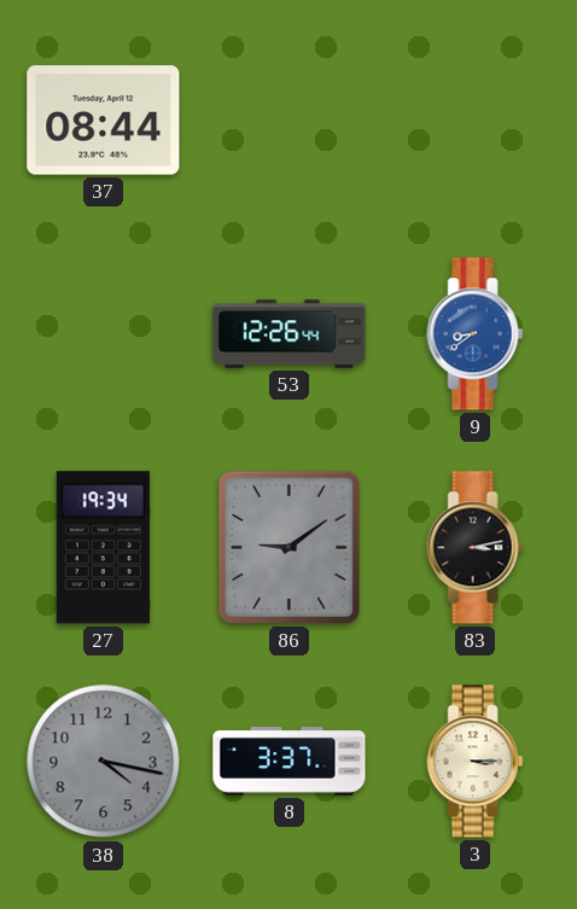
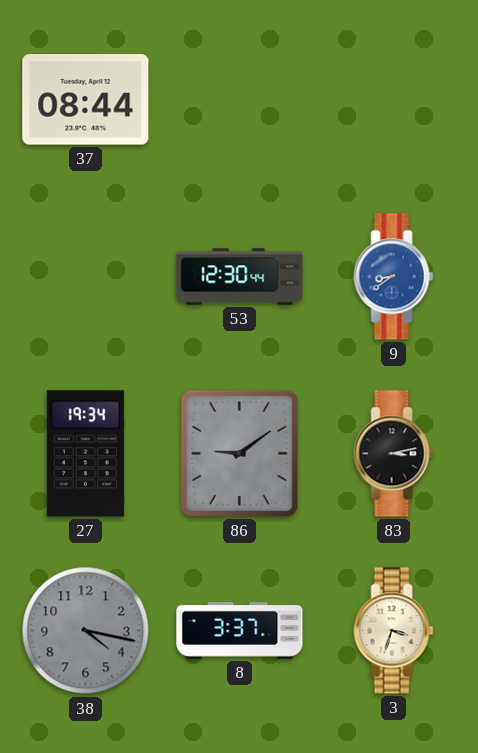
53: 12:26 -> 12:30
3: 3:15 -> 3:33
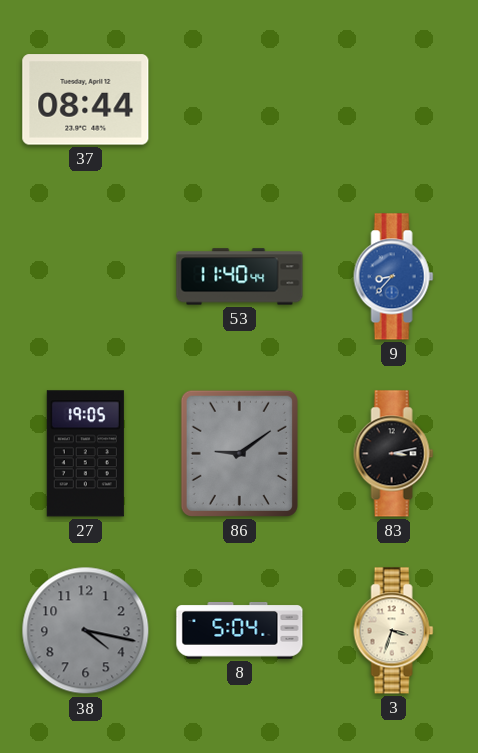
53: 12:30 -> 11:40
9: 8:39 -> 8:37
27: 19:34 -> 19:05
8: 3:37 -> 5:04
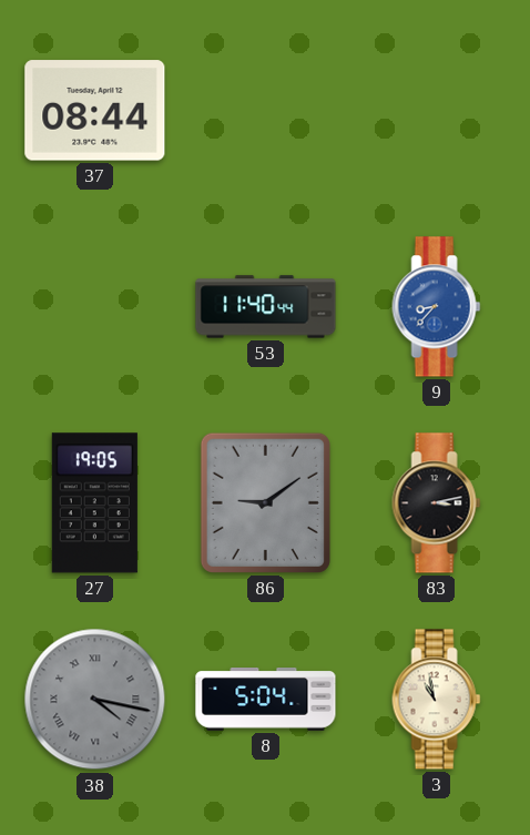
38 numerals: Arabic -> Roman
3: 3:33 -> 10:58
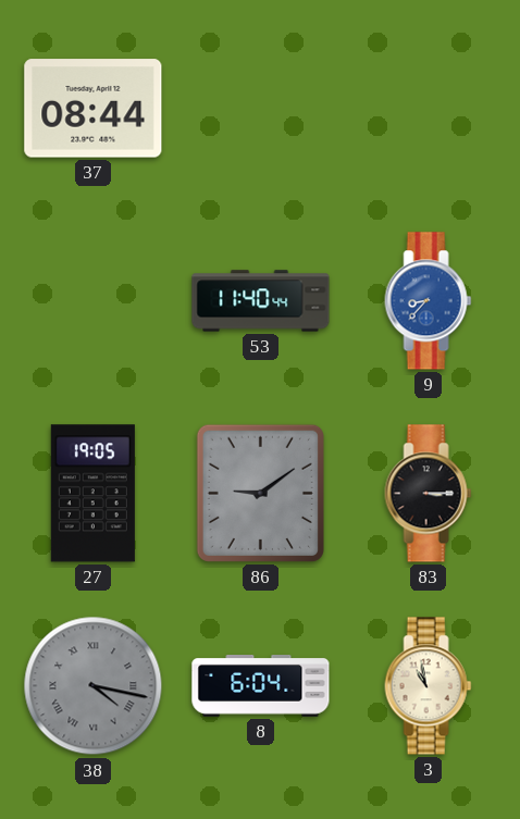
83: 3:13 -> 3:15
8: 5:04 -> 6:04
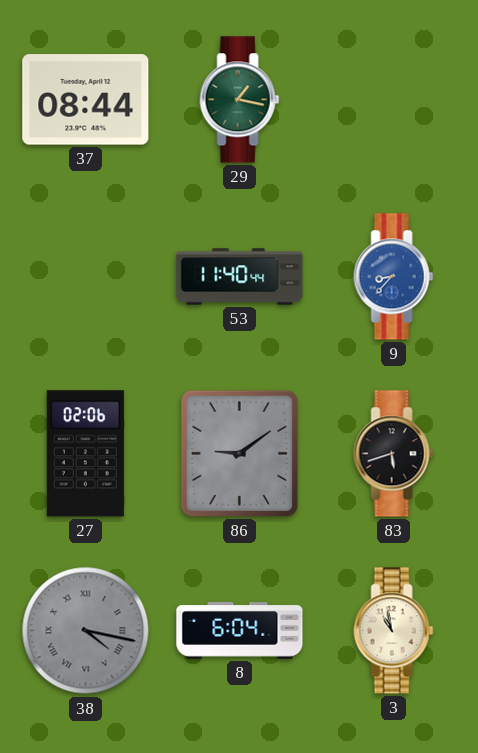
29: none -> 1:17
27: 19:05 -> 02:06
83: 3:15 -> 5:42
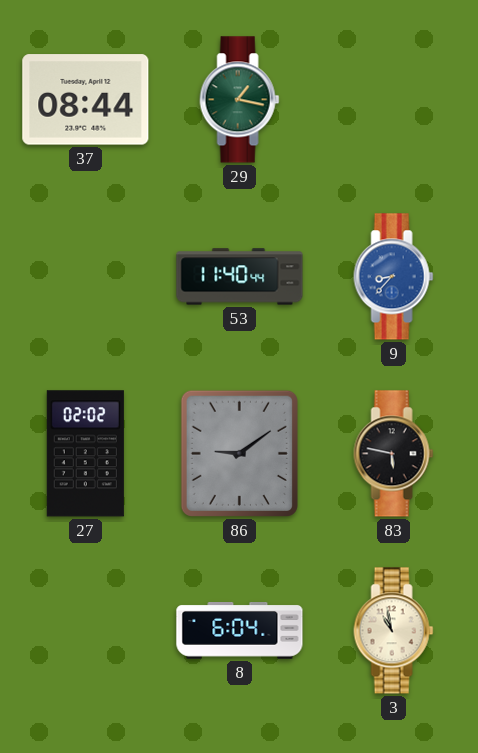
27: 02:06 -> 02:02
83: 5:42 -> 5:47
38: 4:17 -> none
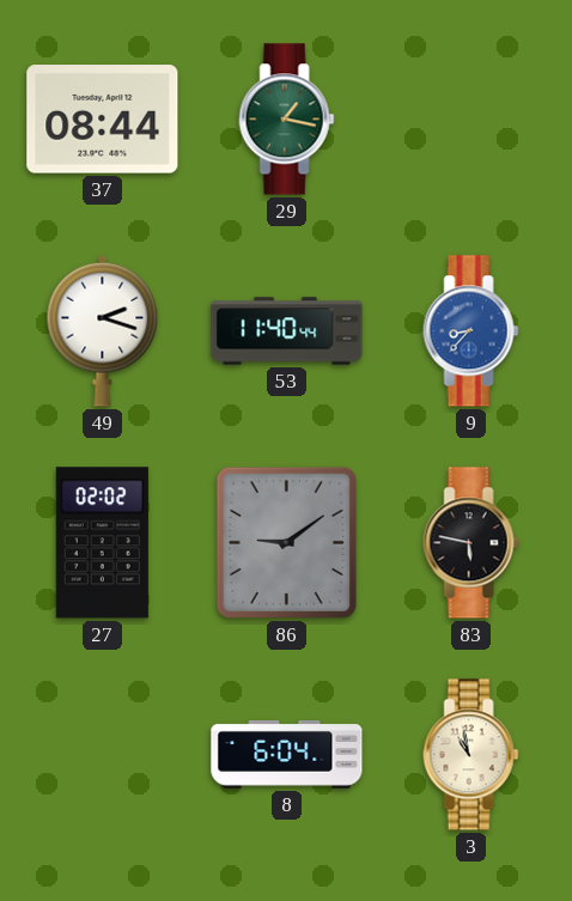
49: none -> 2:18
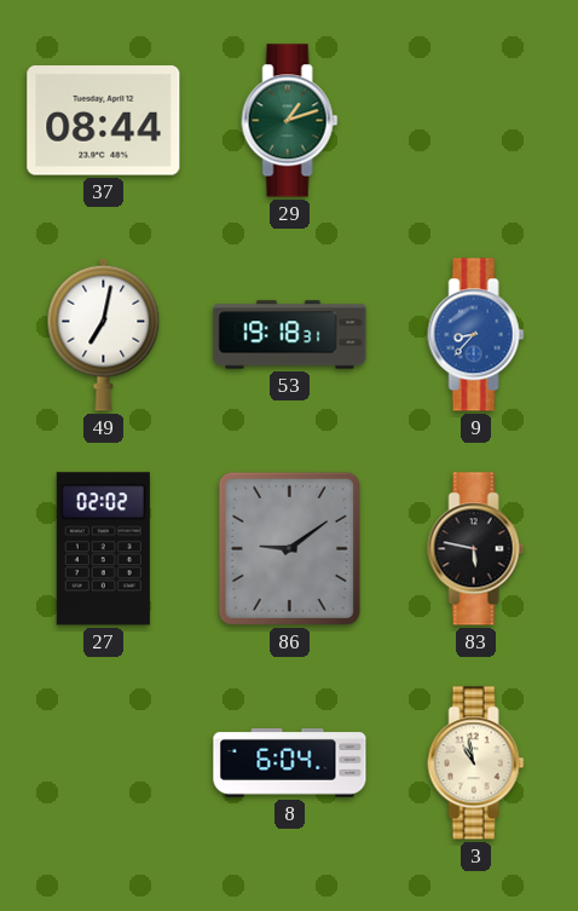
29: 1:17 -> 1:12
49: 2:18 -> 7:02
53: 11:40 -> 19:18
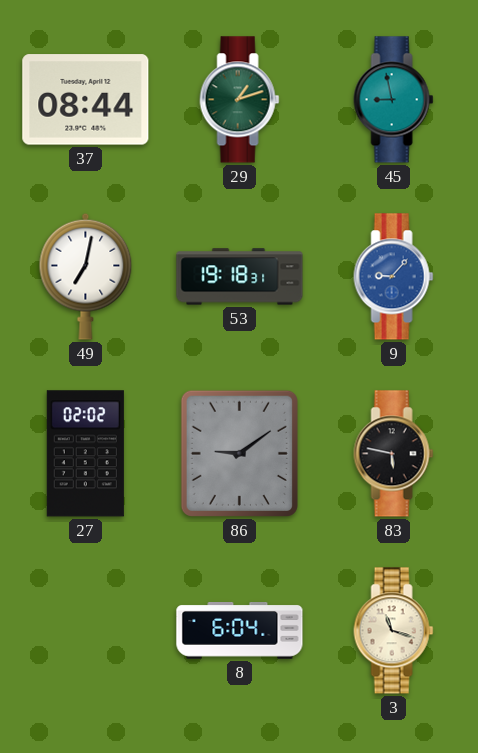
45: none -> 8:58
9: 8:37 -> 9:07
3: 10:58 -> 11:18
